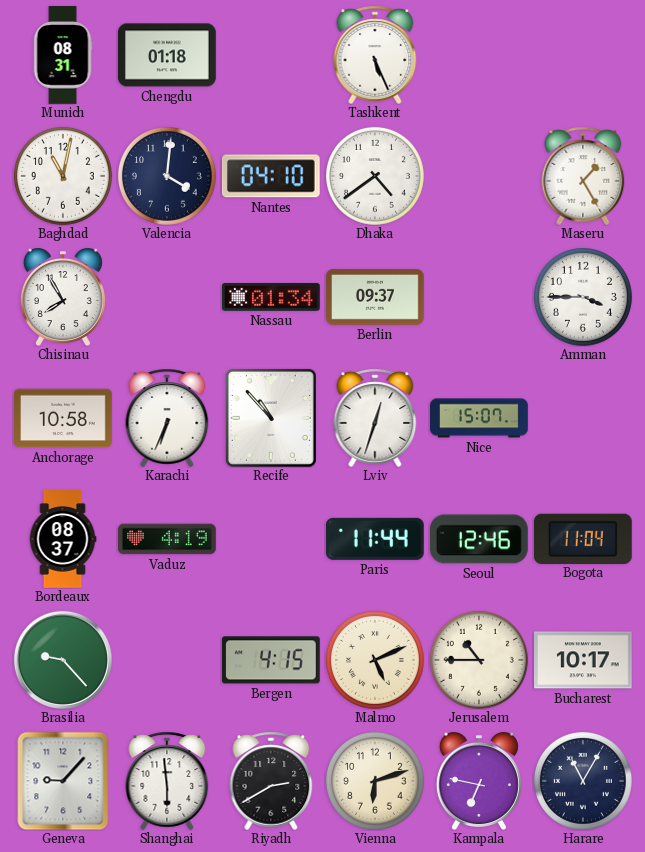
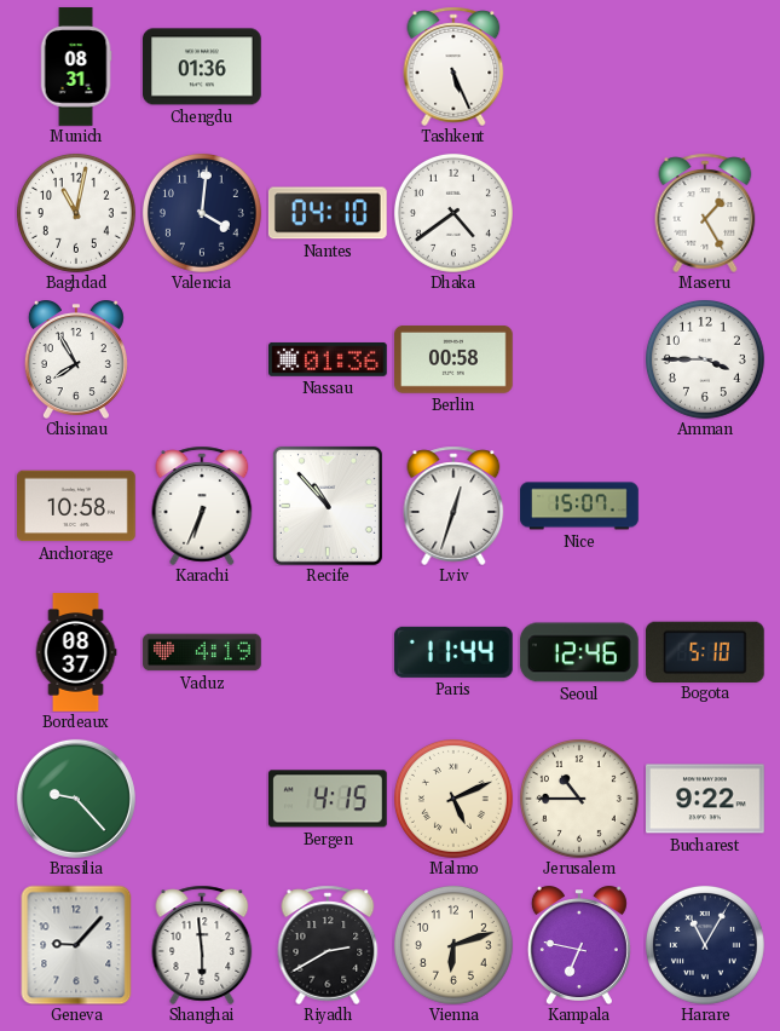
Chengdu: 01:18 -> 01:36
Nassau: 01:34 -> 01:36
Berlin: 09:37 -> 00:58
Bogota: 11:04 -> 5:10
Bucharest: 10:17 -> 9:22
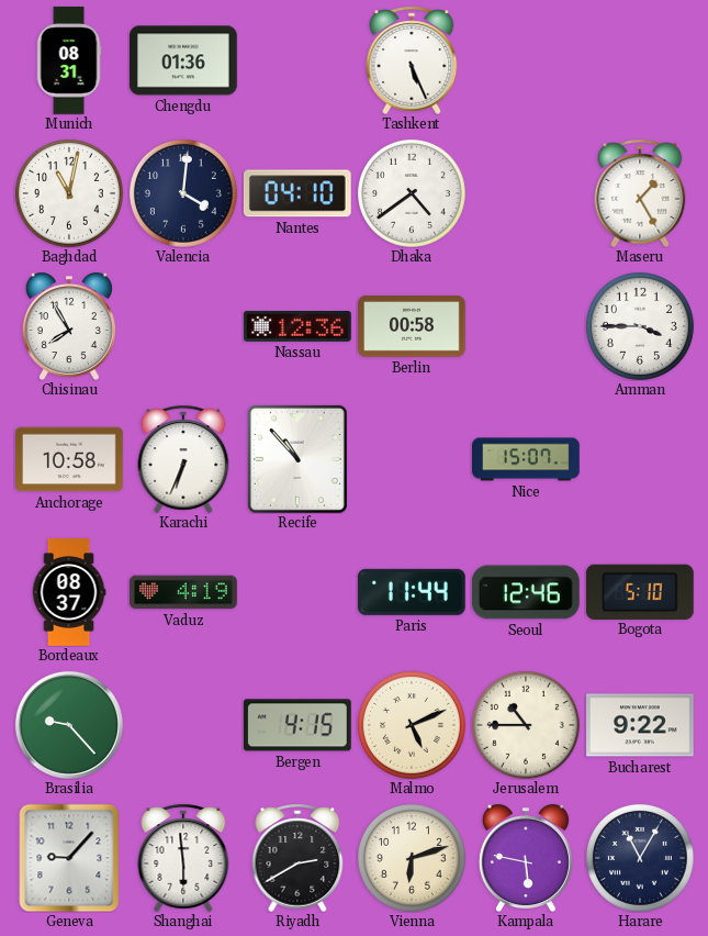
Nassau: 01:36 -> 12:36
Lviv: 12:33 -> none
Kampala: 6:47 -> 5:47
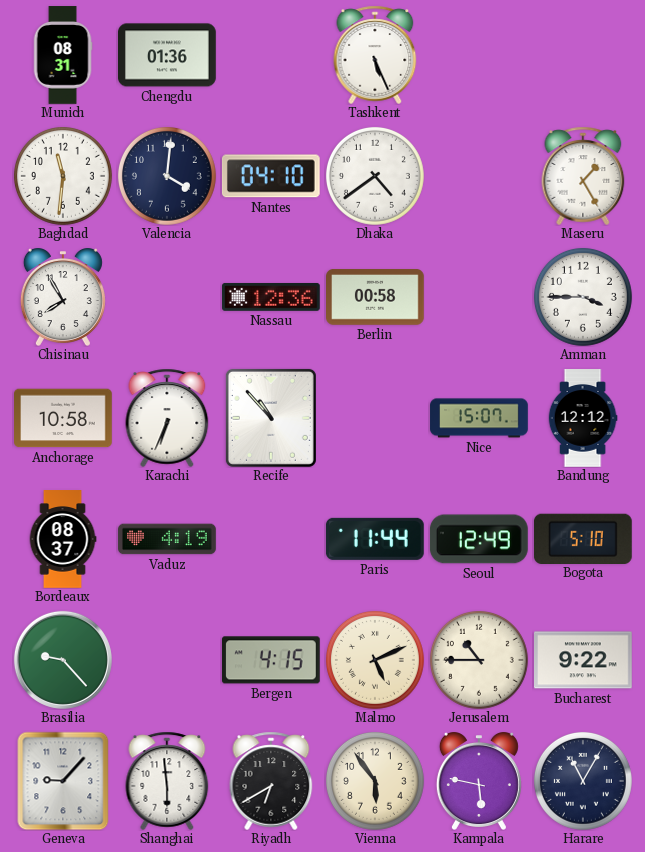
Baghdad: 11:02 -> 11:31
Bandung: none -> 12:12
Seoul: 12:46 -> 12:49
Riyadh: 2:40 -> 6:40
Vienna: 6:12 -> 5:54
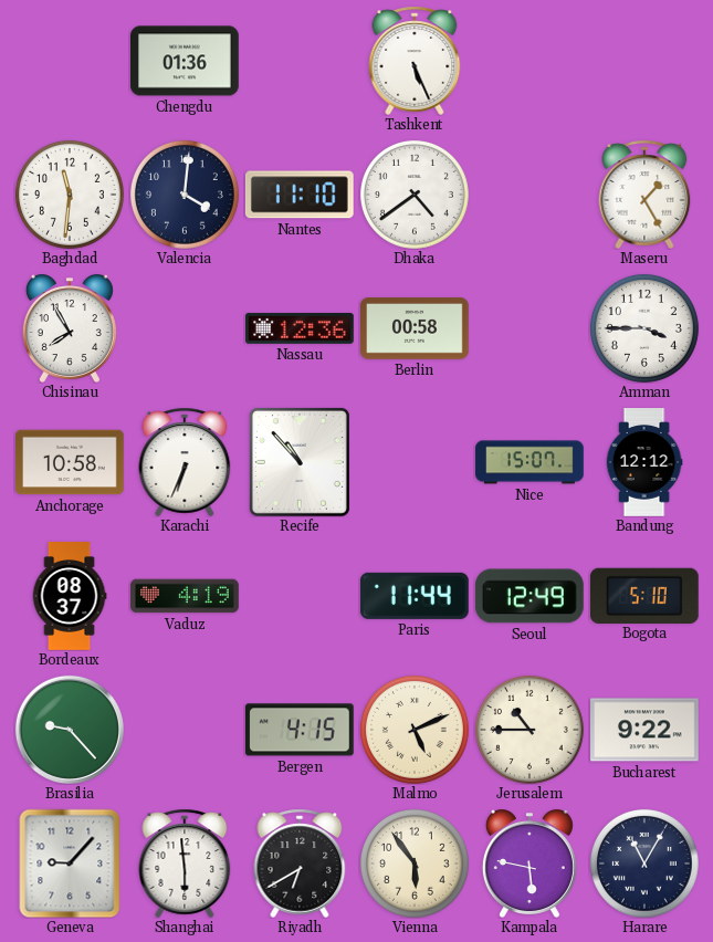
Munich: 08:31 -> none
Nantes: 04:10 -> 11:10
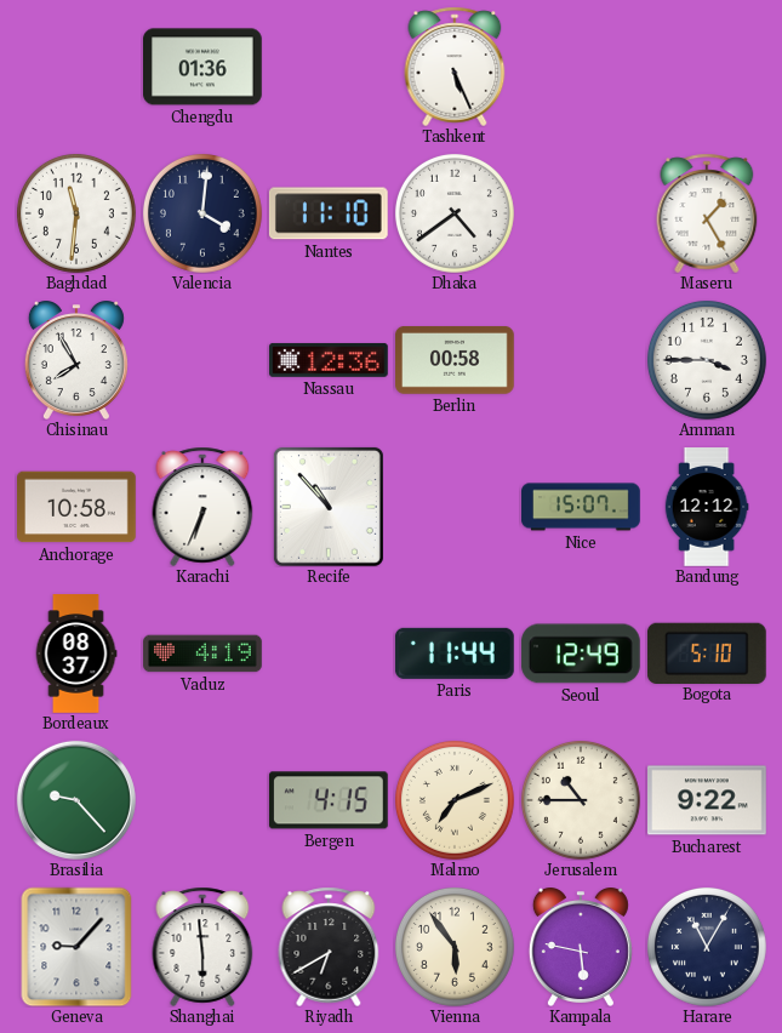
Malmo: 5:11 -> 7:11
